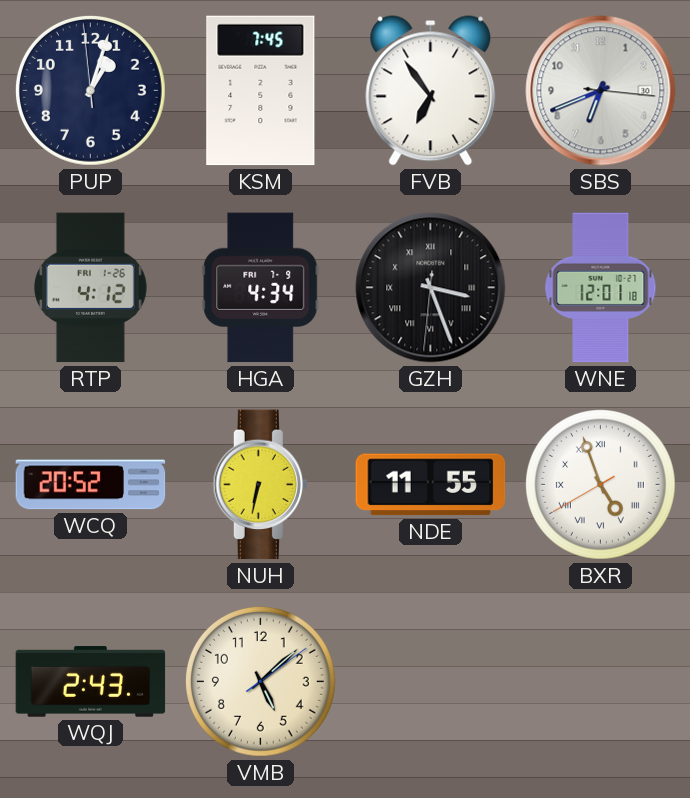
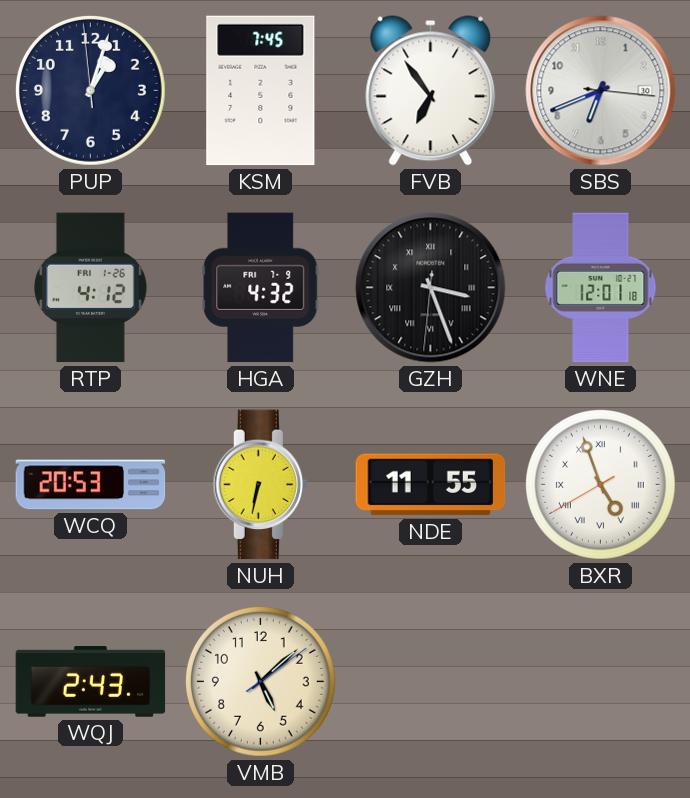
HGA: 4:34 -> 4:32
WCQ: 20:52 -> 20:53
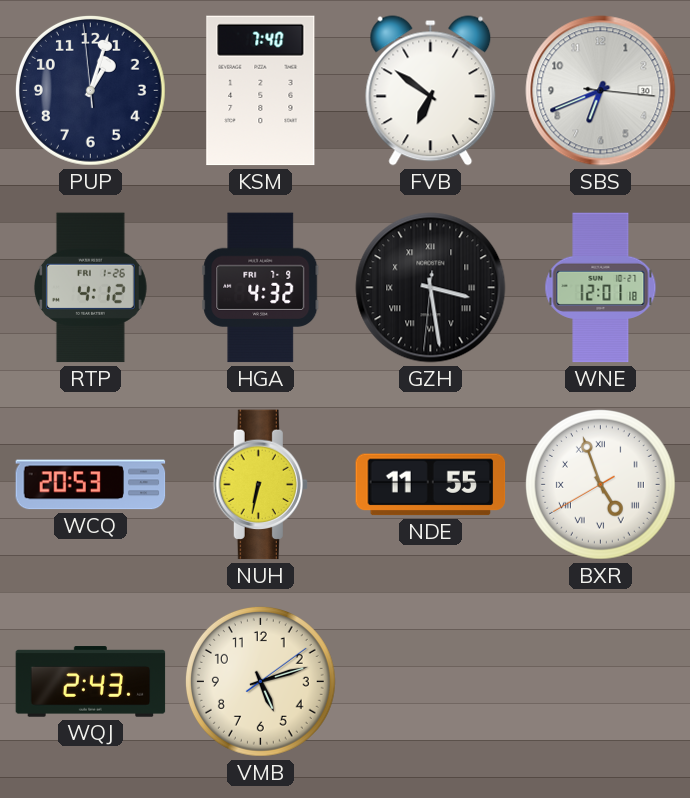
KSM: 7:45 -> 7:40
FVB: 6:54 -> 6:51
GZH: 3:26 -> 3:28
VMB: 5:08 -> 5:12
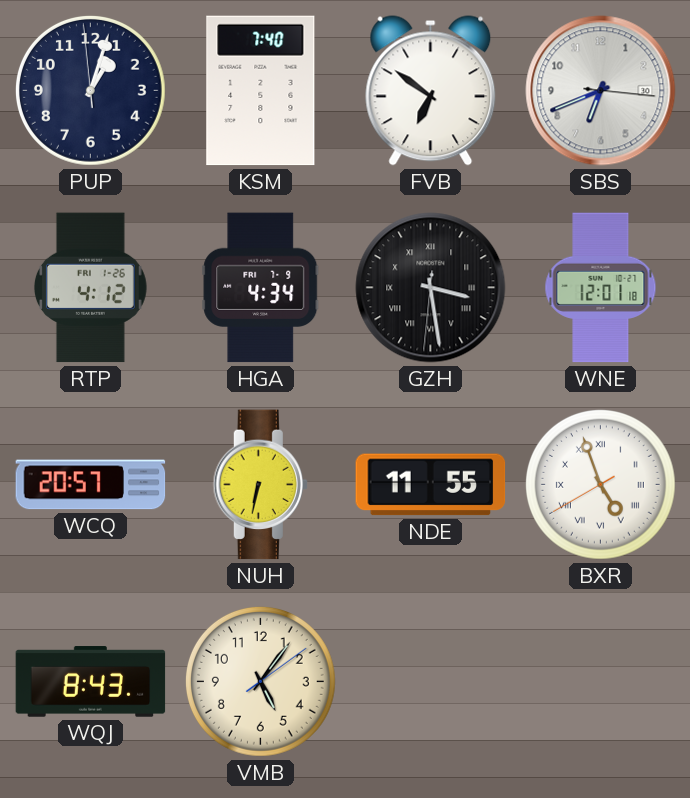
HGA: 4:32 -> 4:34
WCQ: 20:53 -> 20:57
WQJ: 2:43 -> 8:43
VMB: 5:12 -> 5:06
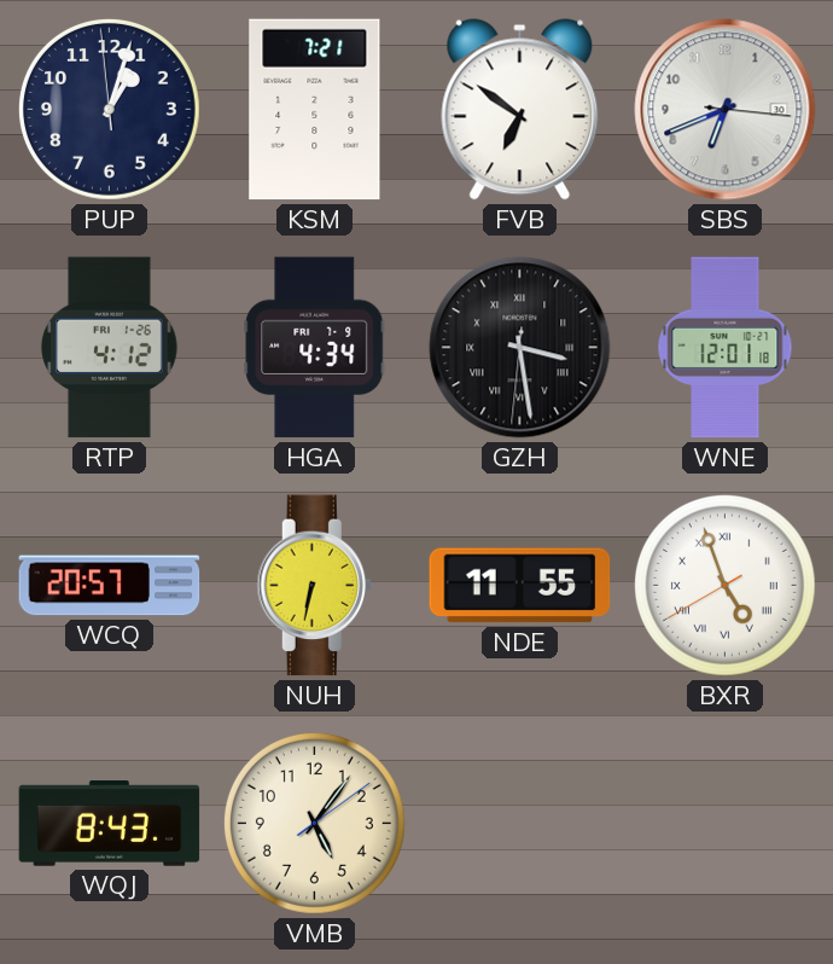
KSM: 7:40 -> 7:21
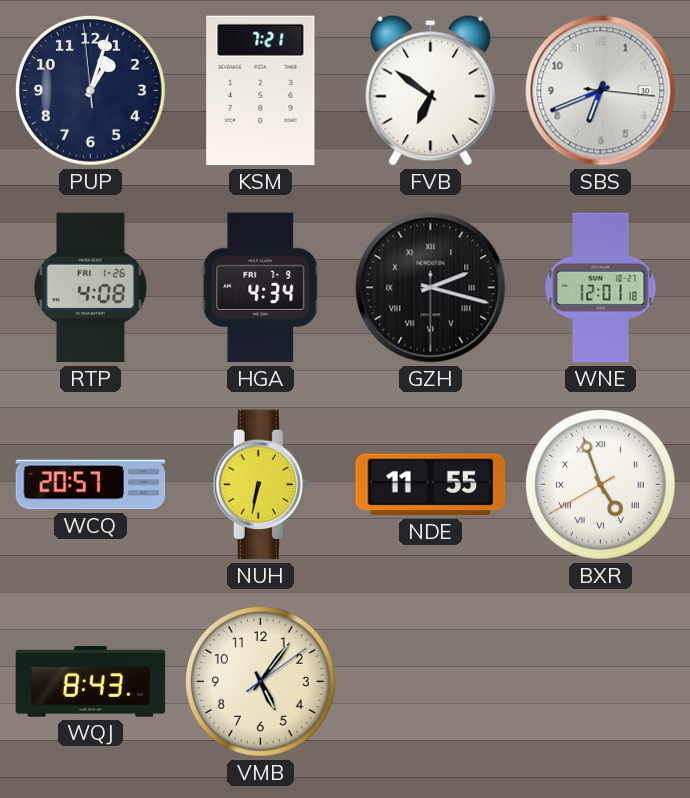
RTP: 4:12 -> 4:08
GZH: 3:28 -> 2:17
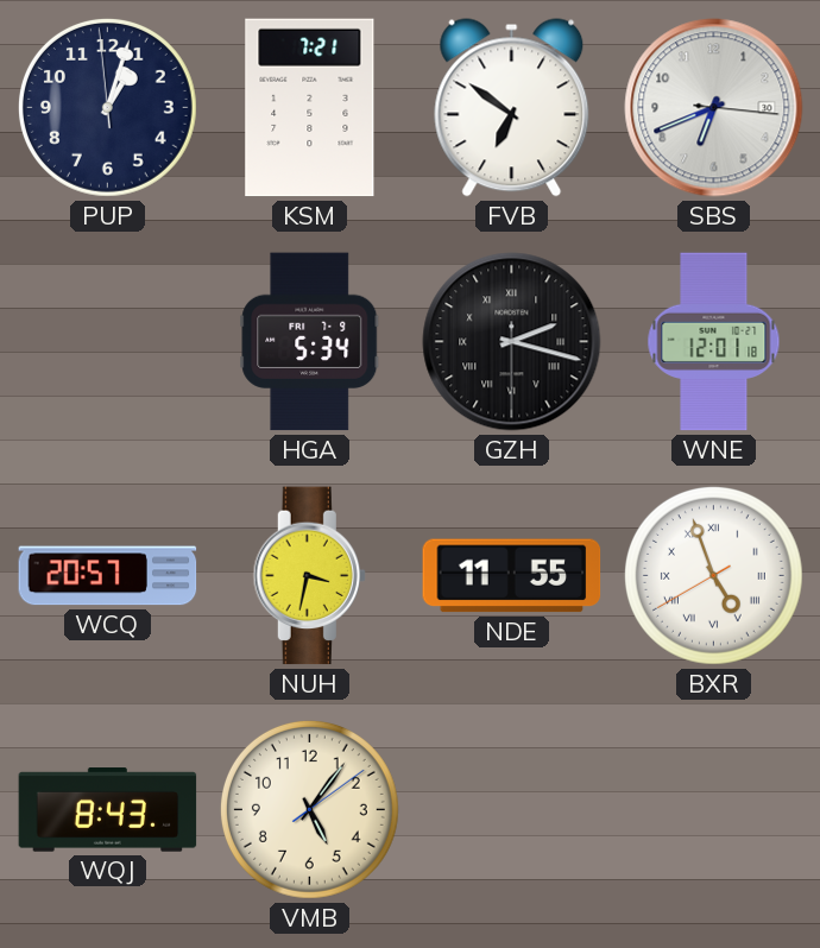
RTP: 4:08 -> none
HGA: 4:34 -> 5:34
NUH: 6:32 -> 3:32
